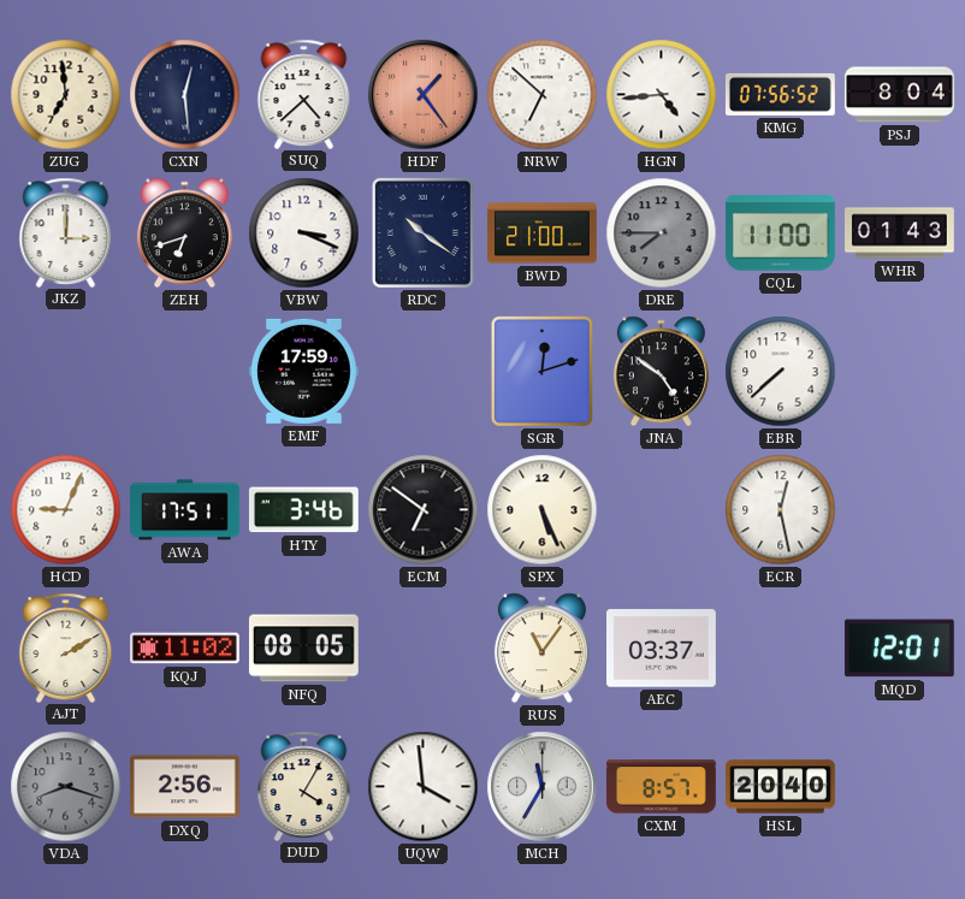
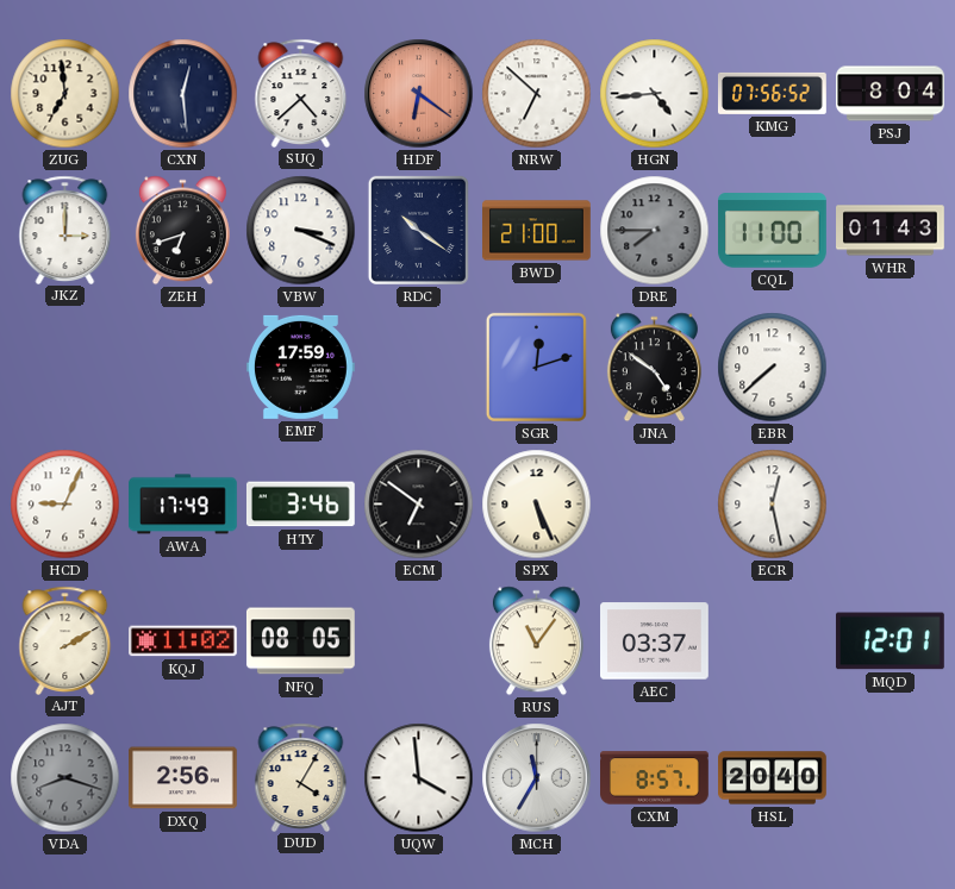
HDF: 1:24 -> 6:21
AWA: 17:51 -> 17:49
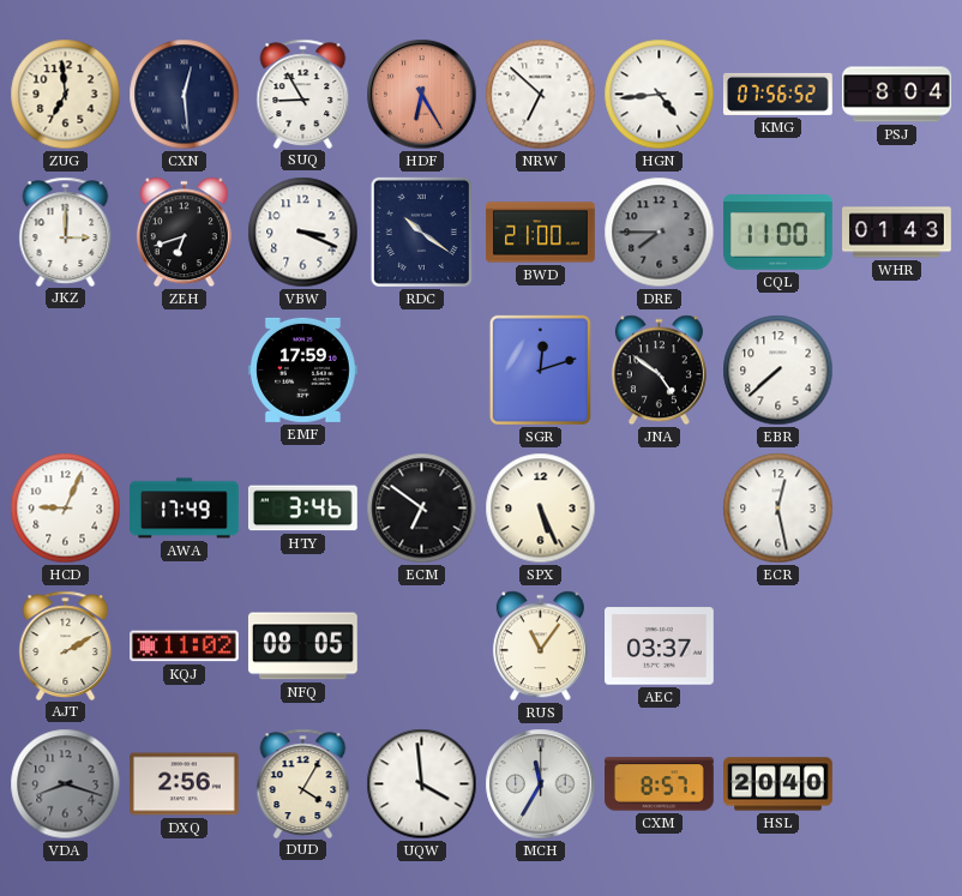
SUQ: 4:38 -> 8:55
HDF: 6:21 -> 6:25
MQD: 12:01 -> none
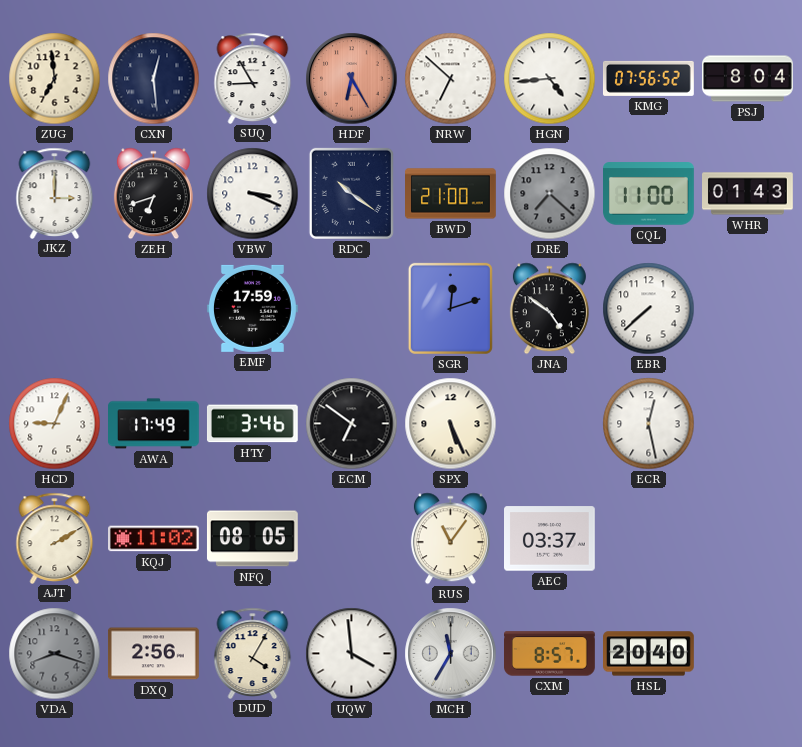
DRE: 7:45 -> 7:22
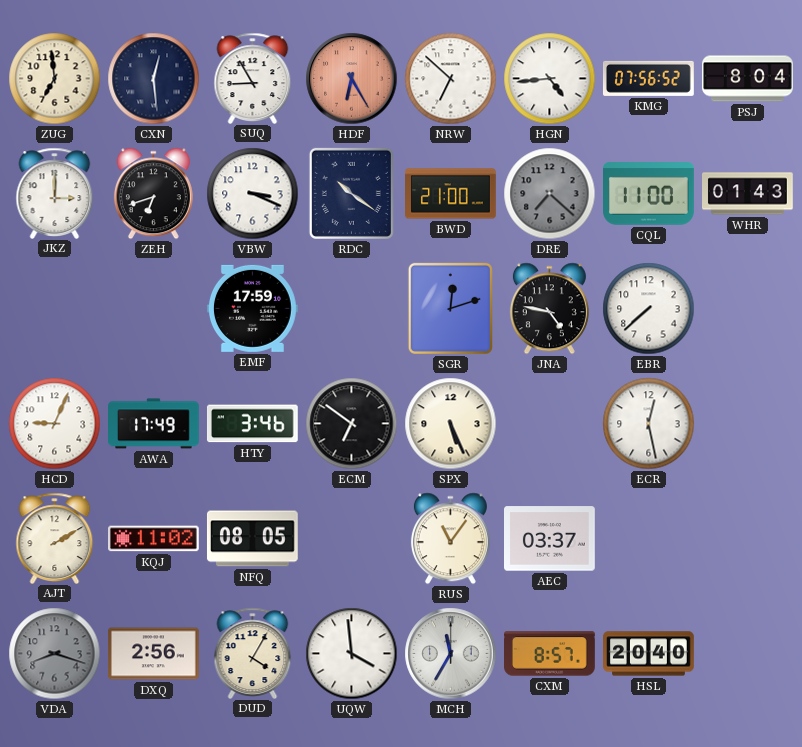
JNA: 4:51 -> 4:47
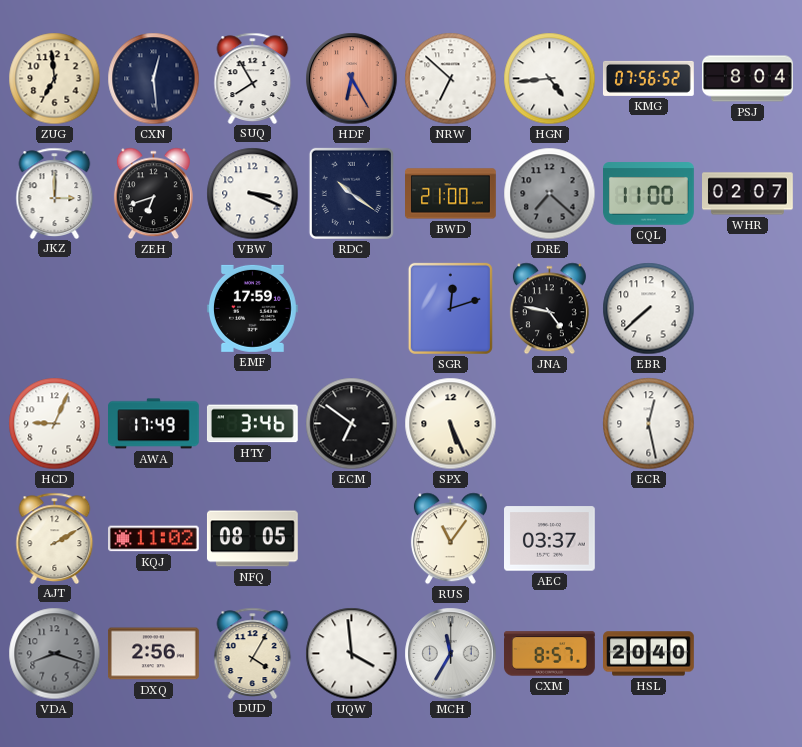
SUQ: 8:55 -> 7:55
WHR: 01:43 -> 02:07
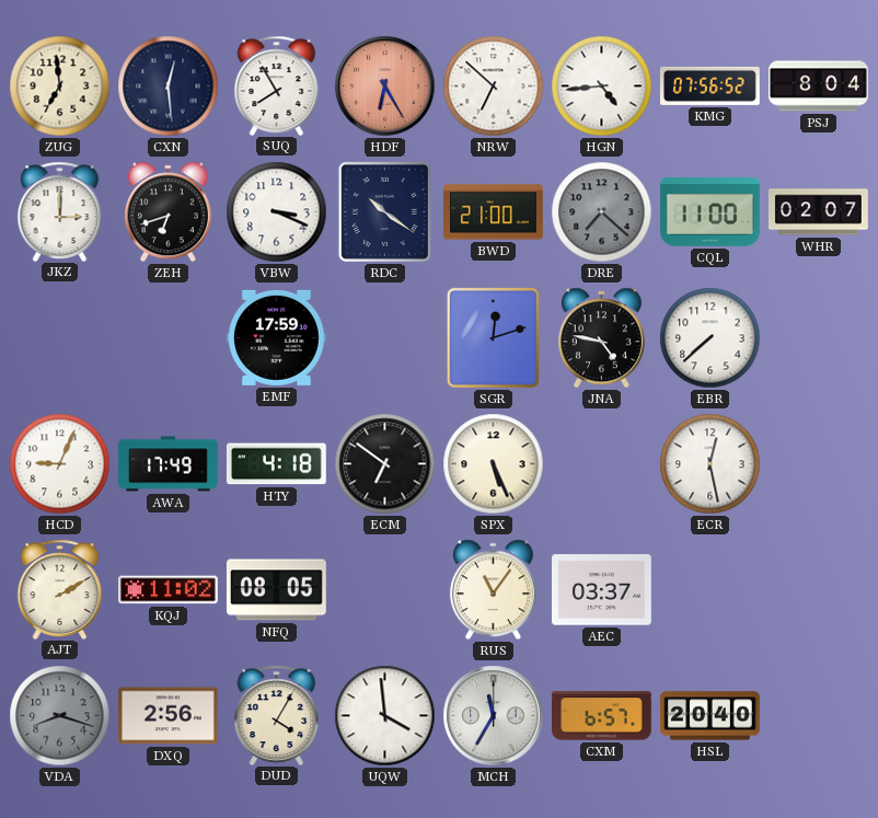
HTY: 3:46 -> 4:18
CXM: 8:57 -> 6:57
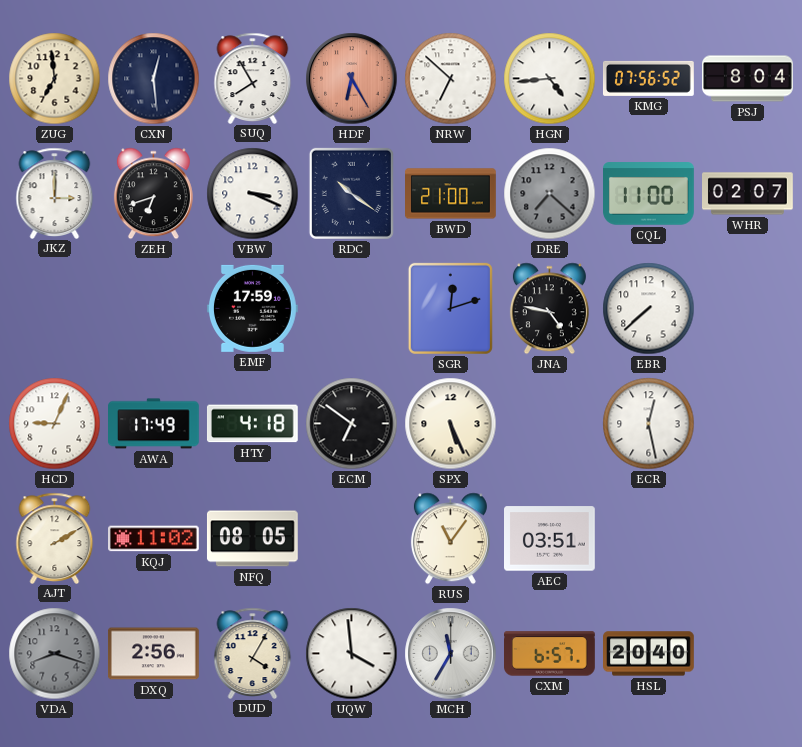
AEC: 03:37 -> 03:51
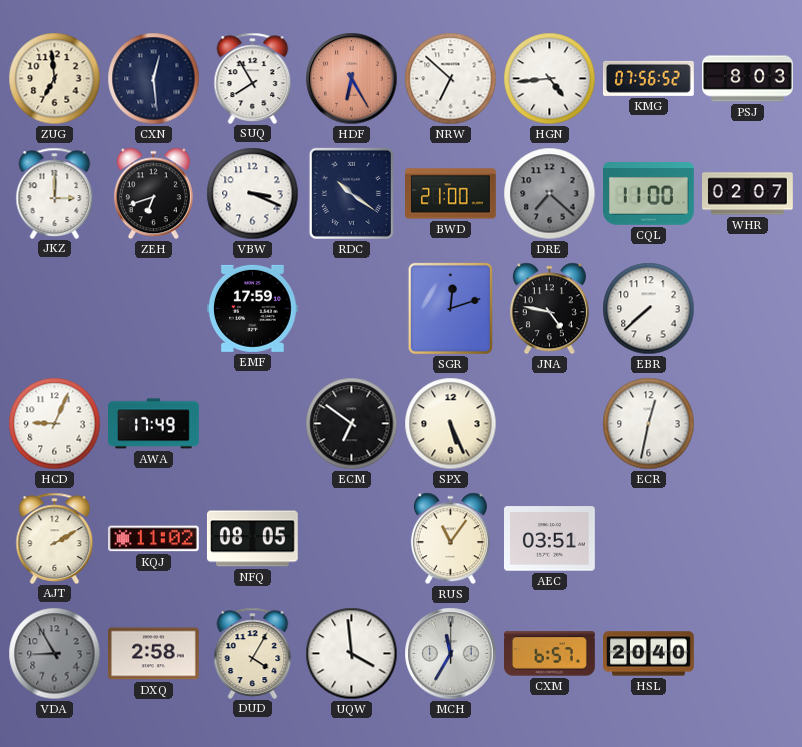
PSJ: 8:04 -> 8:03
HTY: 4:18 -> none
ECR: 12:28 -> 12:32
VDA: 8:18 -> 8:55
DXQ: 2:56 -> 2:58
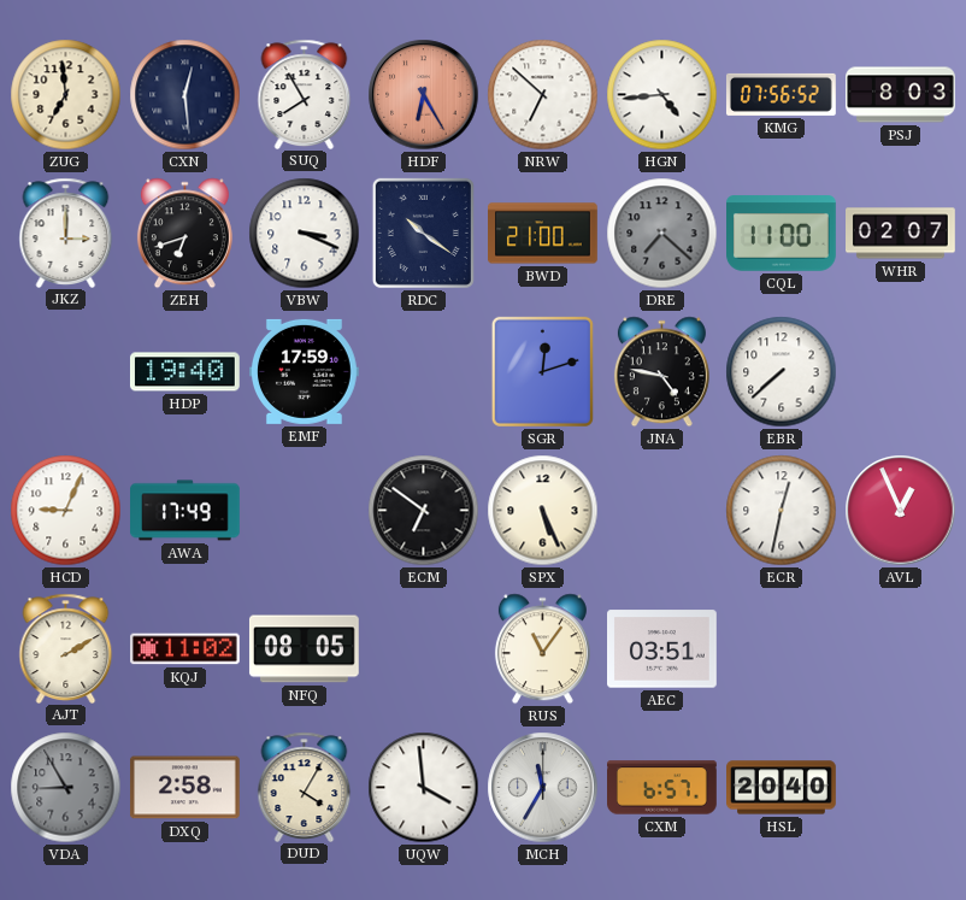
HDP: none -> 19:40
AVL: none -> 12:56
